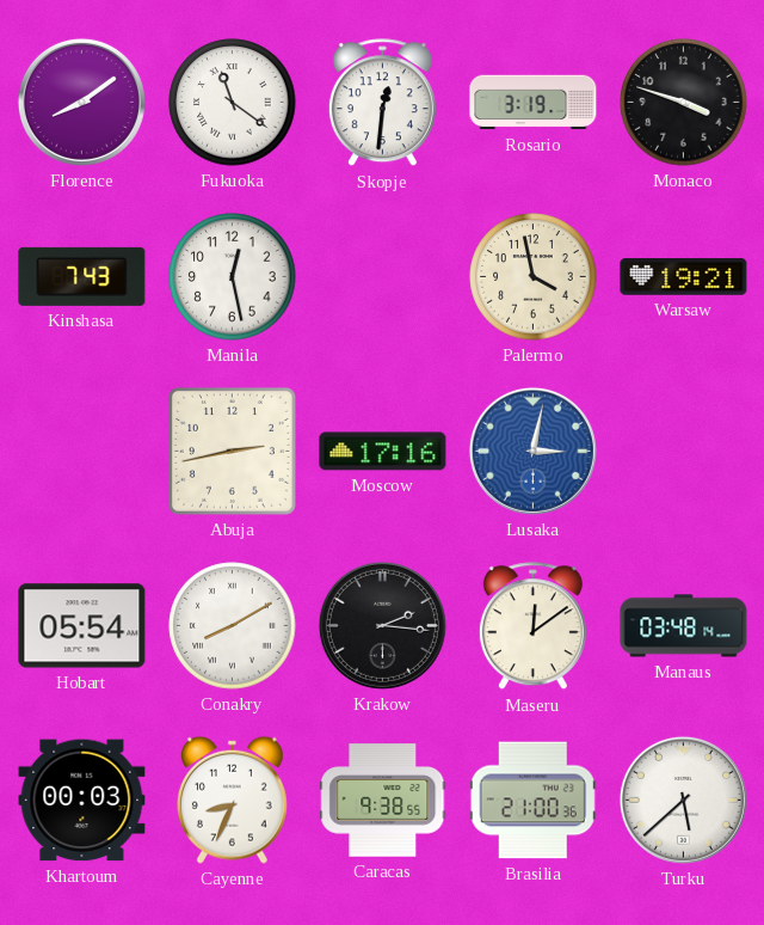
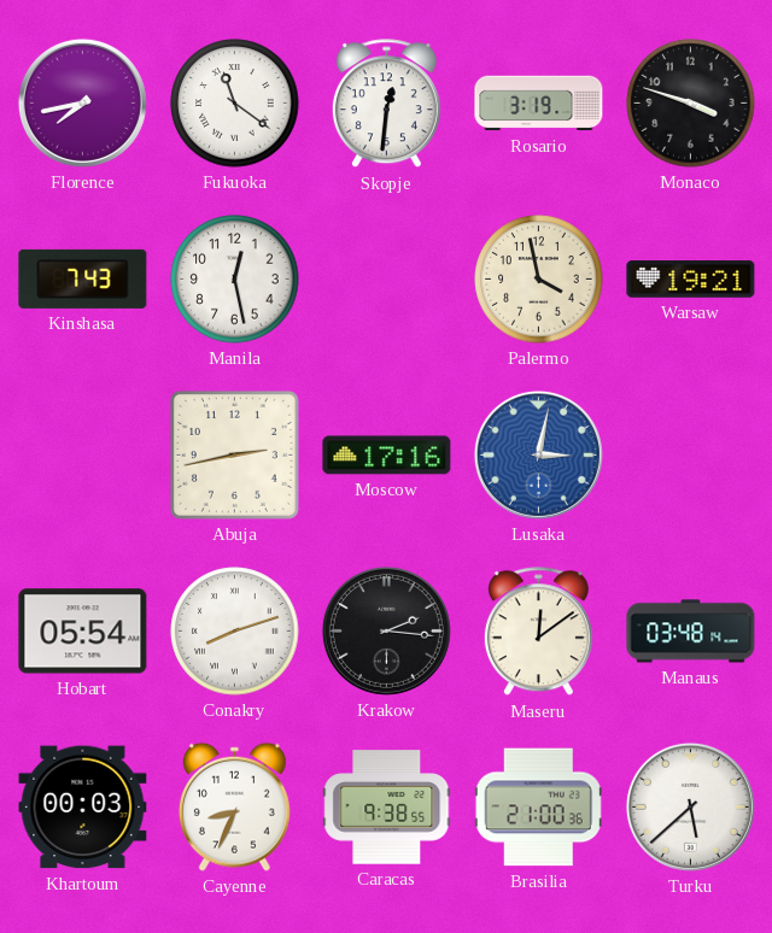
Florence: 8:09 -> 7:43
Conakry: 8:10 -> 8:12
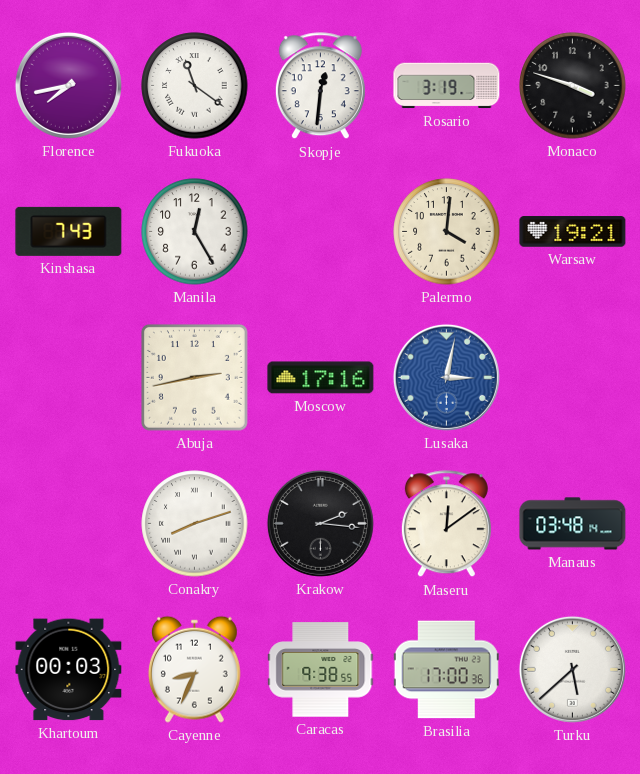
Manila: 12:28 -> 12:25
Palermo: 3:58 -> 4:01
Hobart: 05:54 -> none
Brasilia: 21:00 -> 17:00
